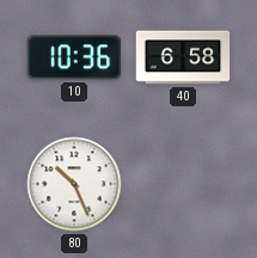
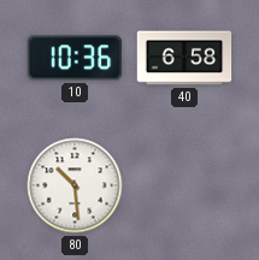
80: 10:26 -> 10:29
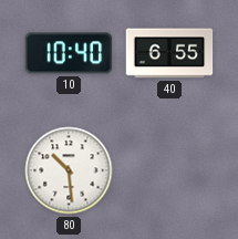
10: 10:36 -> 10:40
40: 6:58 -> 6:55
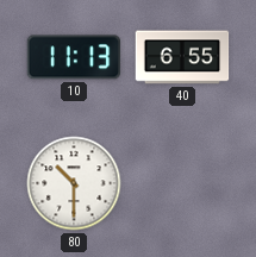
10: 10:40 -> 11:13
80: 10:29 -> 10:30
